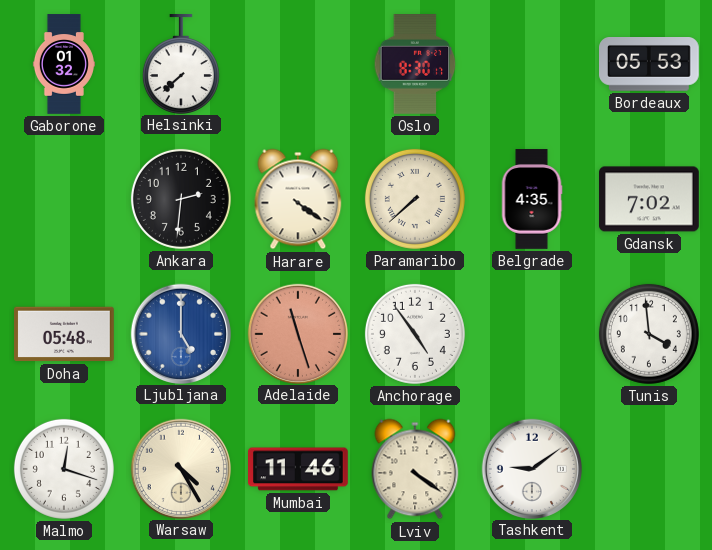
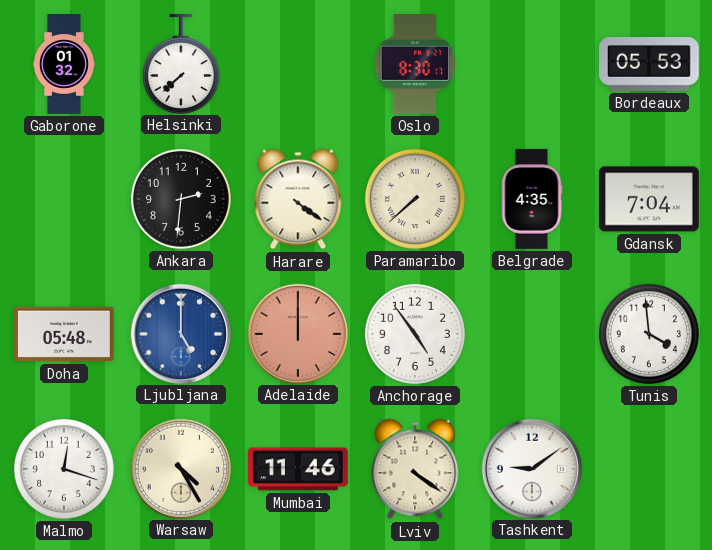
Gdansk: 7:02 -> 7:04
Adelaide: 11:27 -> 12:00
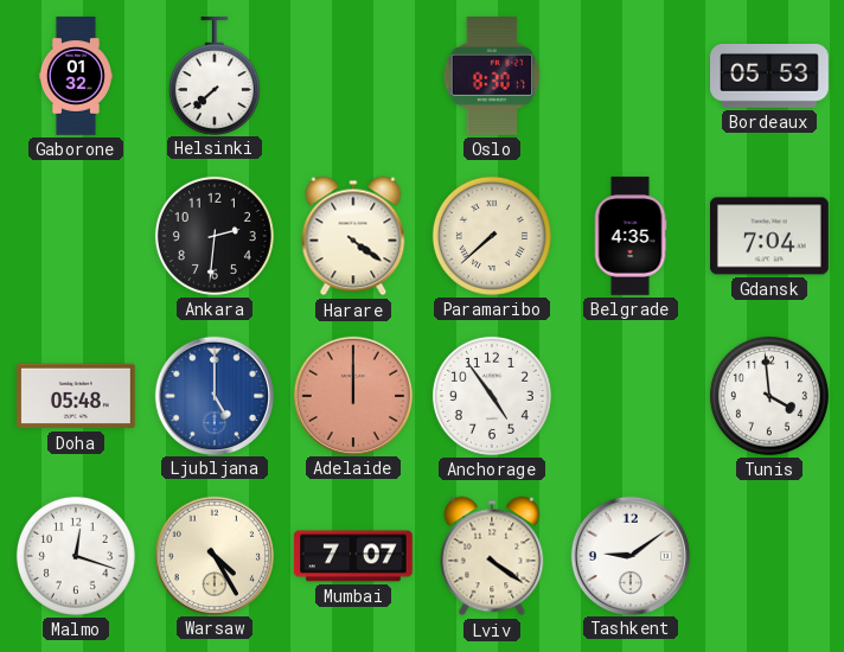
Mumbai: 11:46 -> 7:07
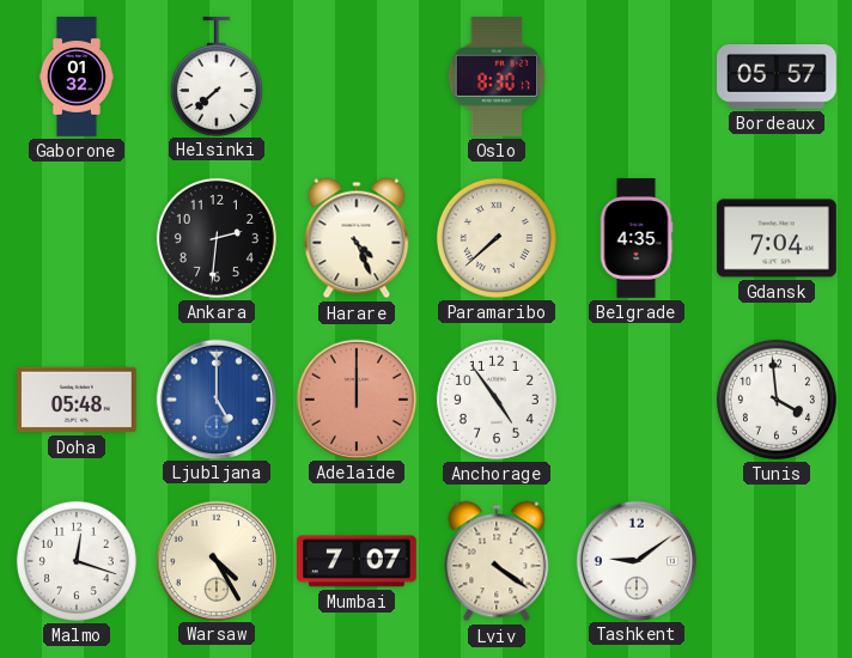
Bordeaux: 05:53 -> 05:57
Harare: 4:21 -> 4:26
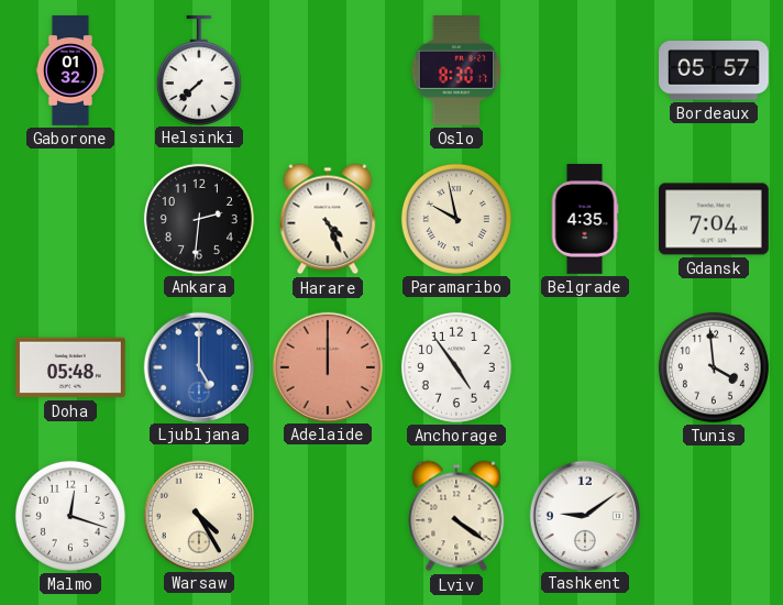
Paramaribo: 7:38 -> 9:58
Mumbai: 7:07 -> none
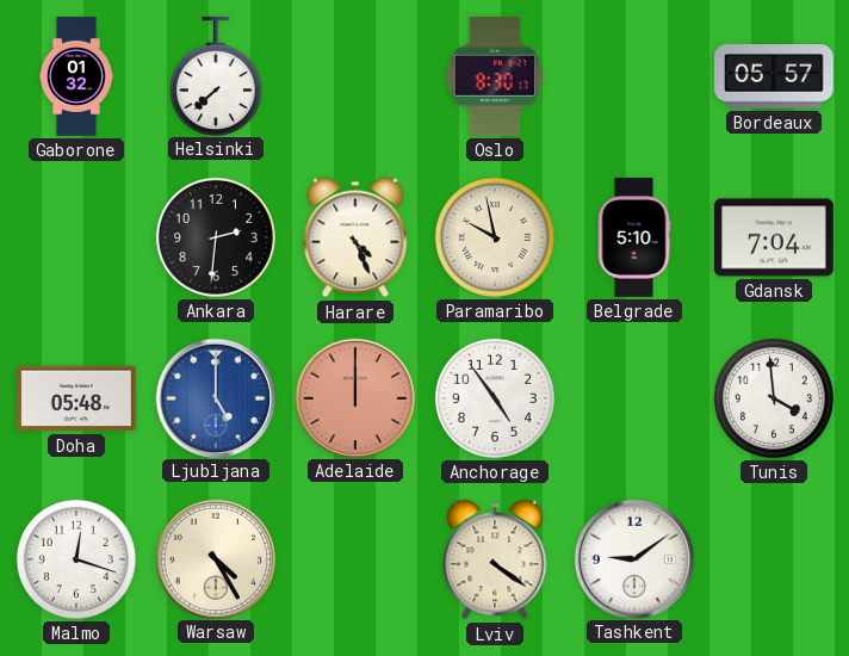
Belgrade: 4:35 -> 5:10
